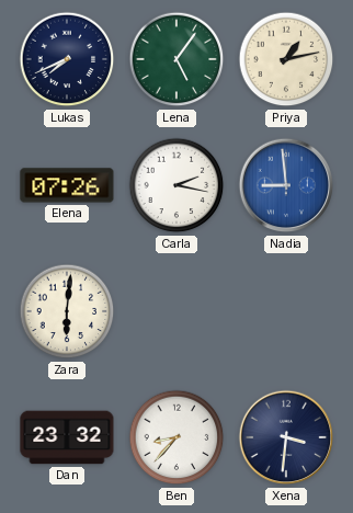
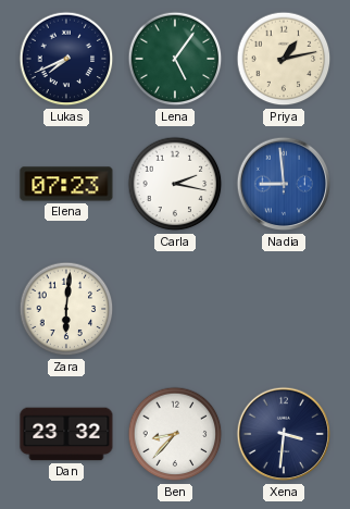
Elena: 07:26 -> 07:23
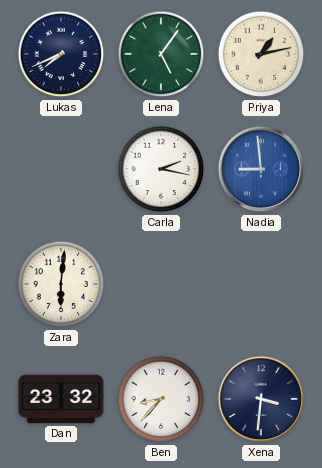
Elena: 07:23 -> none
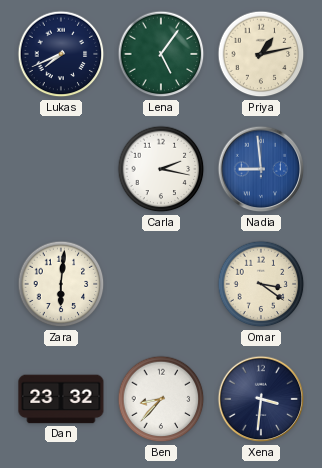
Omar: none -> 3:21
